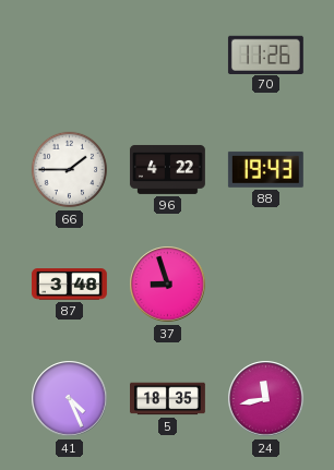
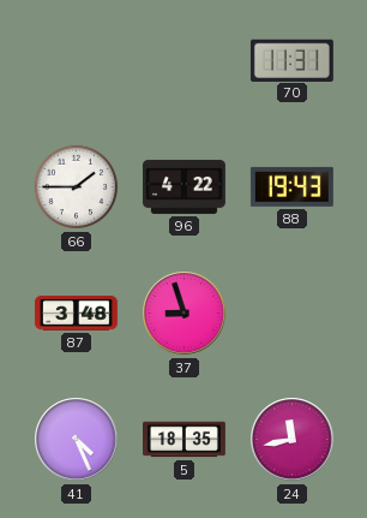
70: 11:26 -> 11:31
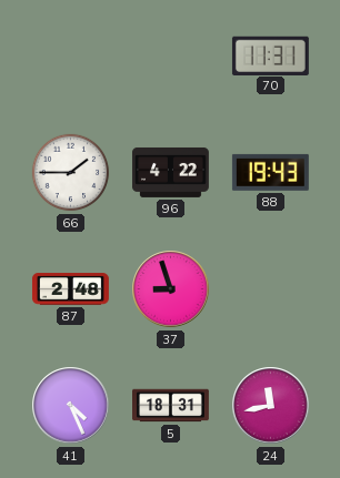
87: 3:48 -> 2:48
5: 18:35 -> 18:31
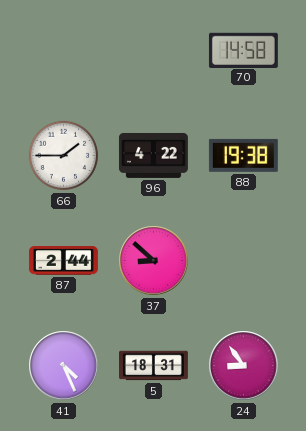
70: 11:31 -> 14:58
88: 19:43 -> 19:38
87: 2:48 -> 2:44
37: 8:57 -> 8:52
24: 11:43 -> 8:54
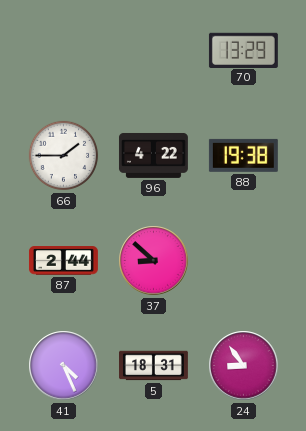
70: 14:58 -> 13:29
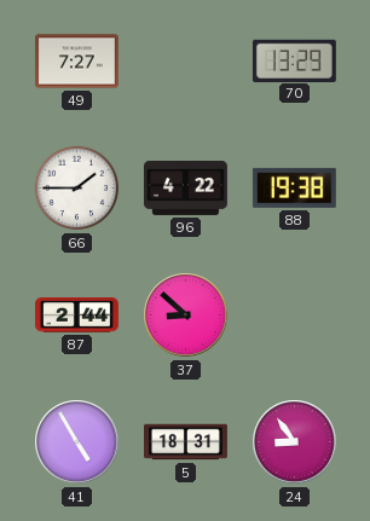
49: none -> 7:27
41: 4:26 -> 4:55
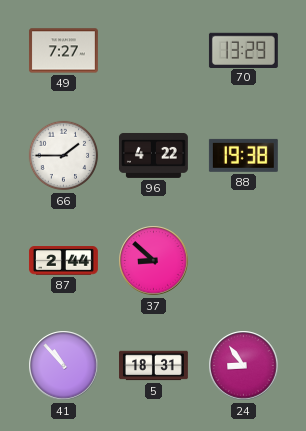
41: 4:55 -> 10:53
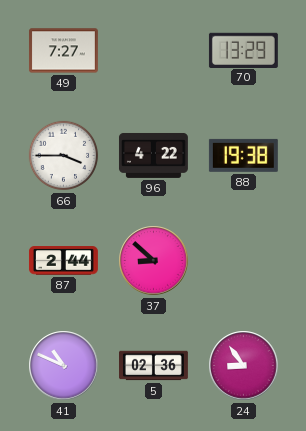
66: 1:45 -> 3:45
41: 10:53 -> 10:49
5: 18:31 -> 02:36
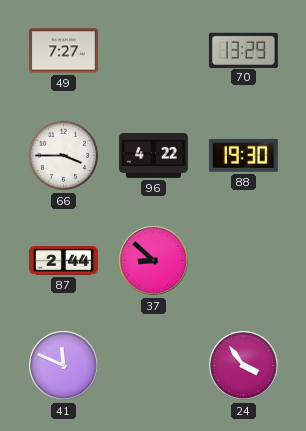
88: 19:38 -> 19:30
41: 10:49 -> 11:49
5: 02:36 -> none
24: 8:54 -> 3:54
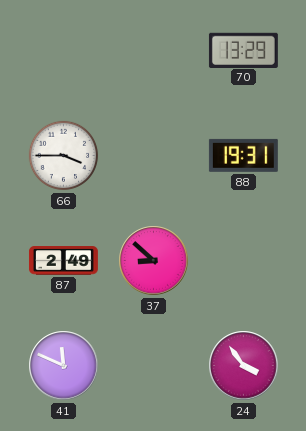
49: 7:27 -> none
96: 4:22 -> none
88: 19:30 -> 19:31
87: 2:44 -> 2:49
